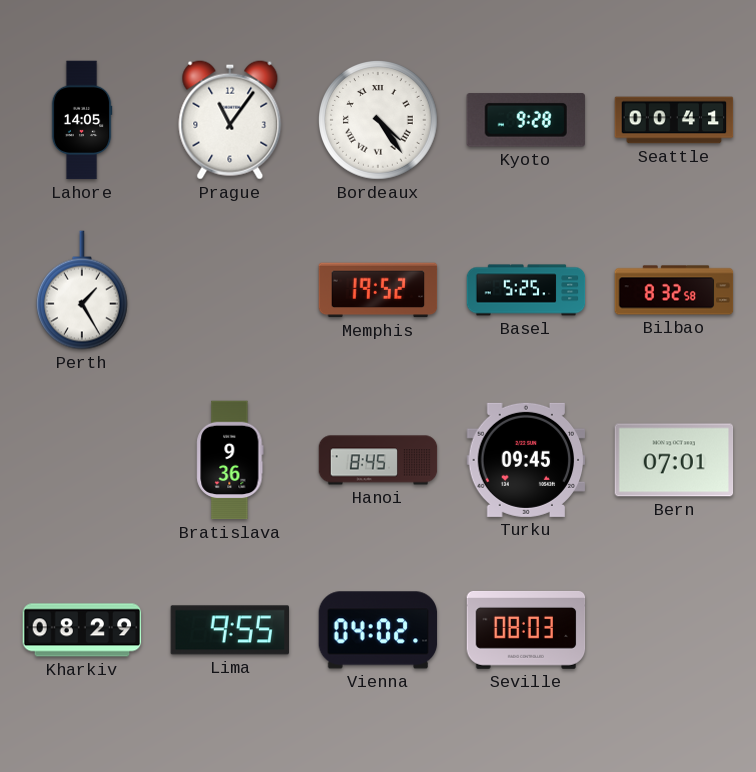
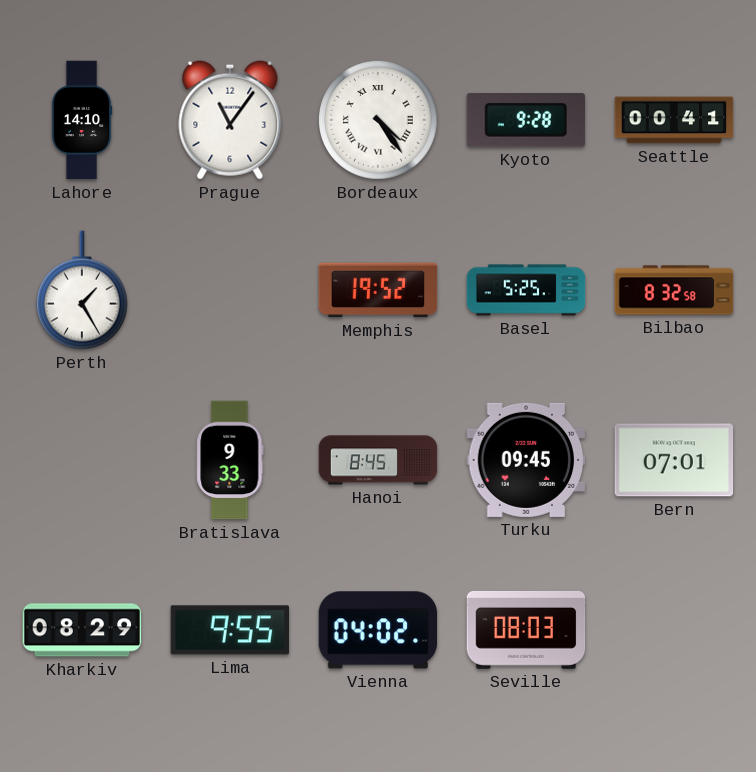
Lahore: 14:05 -> 14:10
Bratislava: 9:36 -> 9:33
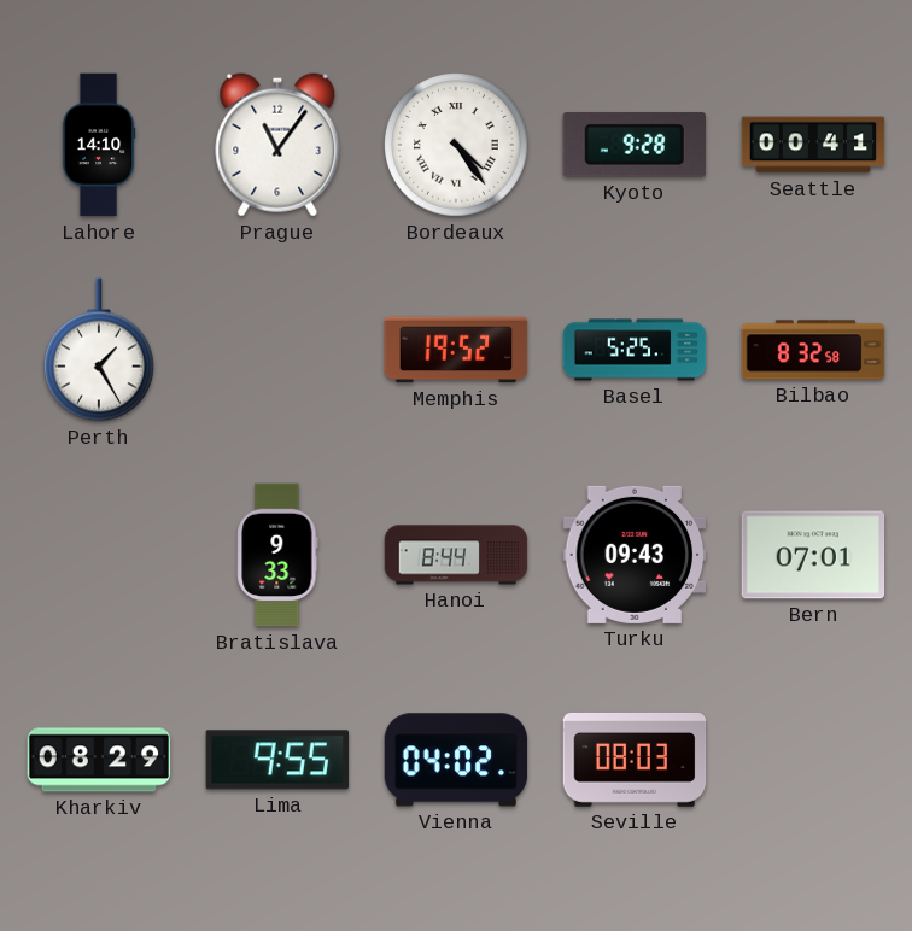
Hanoi: 8:45 -> 8:44
Turku: 09:45 -> 09:43
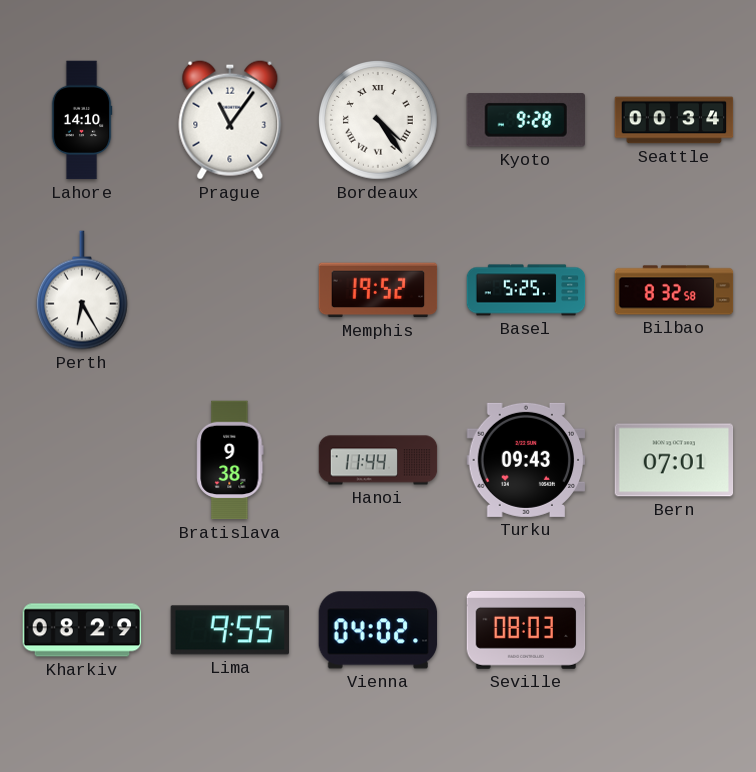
Seattle: 00:41 -> 00:34
Perth: 1:25 -> 6:25
Bratislava: 9:33 -> 9:38
Hanoi: 8:44 -> 11:44
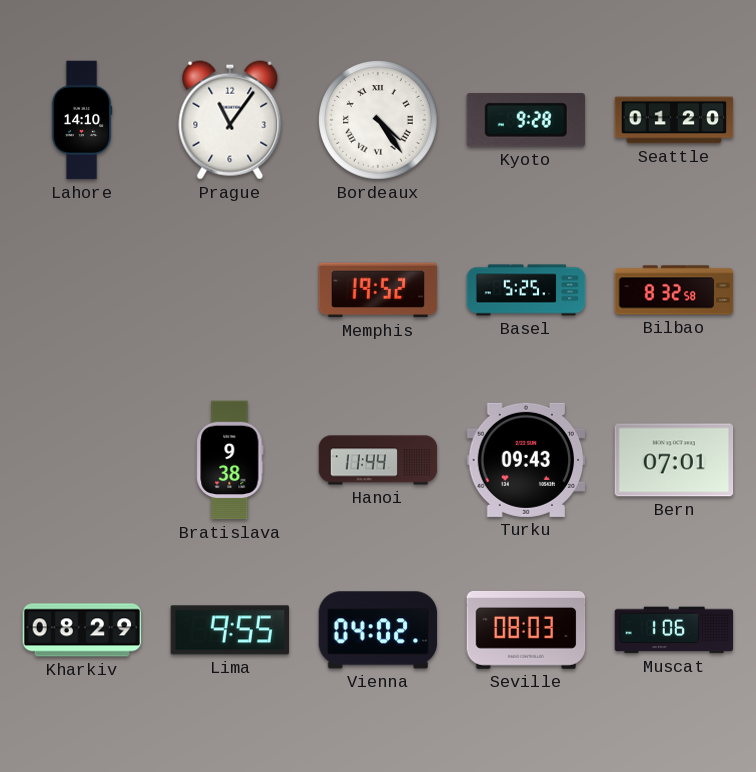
Seattle: 00:34 -> 01:20
Perth: 6:25 -> none
Muscat: none -> 1:06
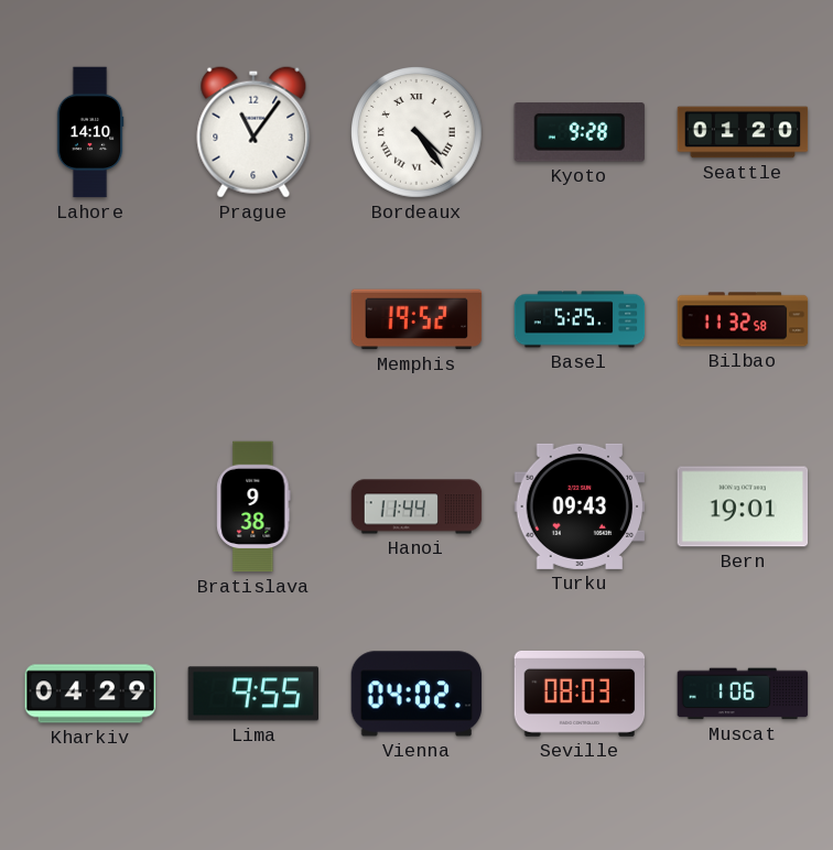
Bilbao: 8:32 -> 11:32
Bern: 07:01 -> 19:01
Kharkiv: 08:29 -> 04:29
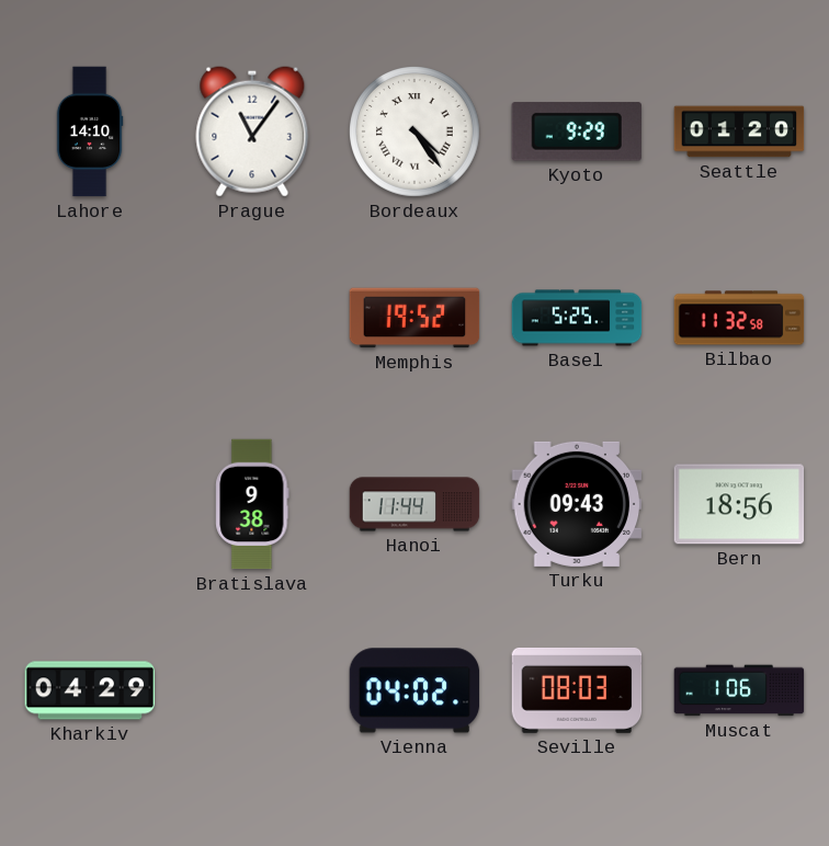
Kyoto: 9:28 -> 9:29
Bern: 19:01 -> 18:56
Lima: 9:55 -> none
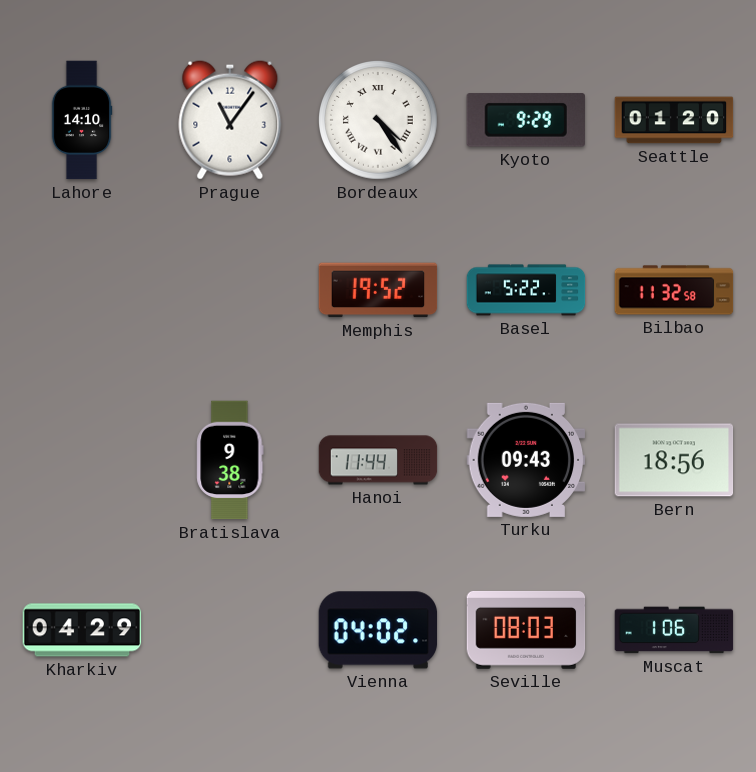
Basel: 5:25 -> 5:22
